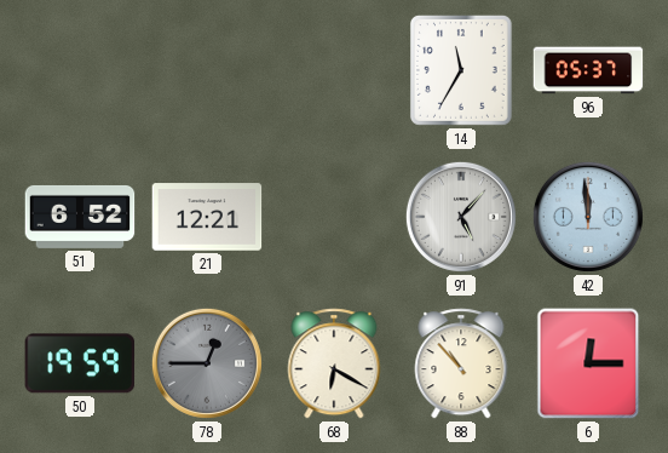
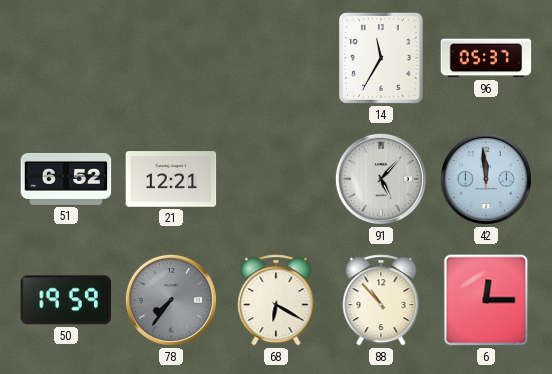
78: 12:45 -> 7:36
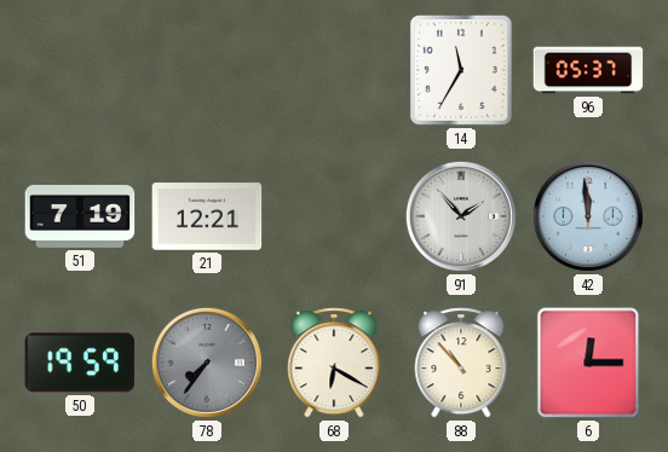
51: 6:52 -> 7:19
91: 5:07 -> 1:53
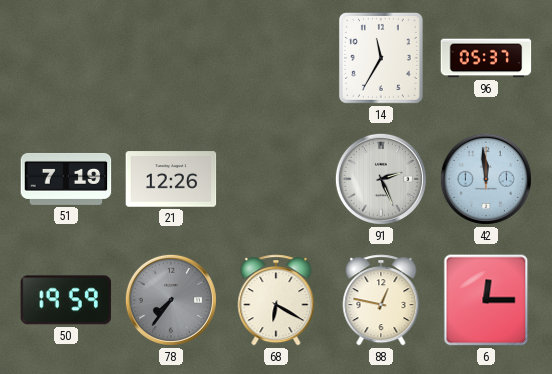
21: 12:21 -> 12:26
91: 1:53 -> 2:26
88: 10:53 -> 12:47
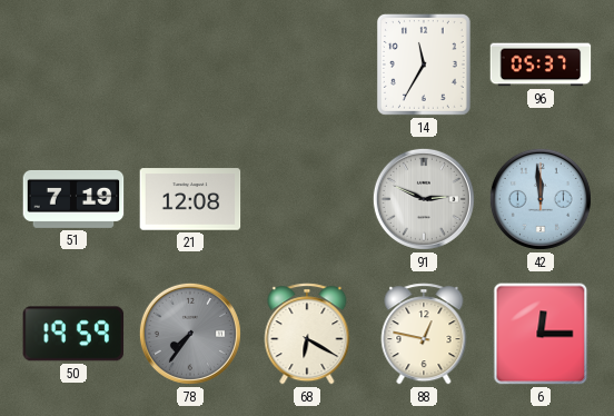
21: 12:26 -> 12:08
91: 2:26 -> 2:49
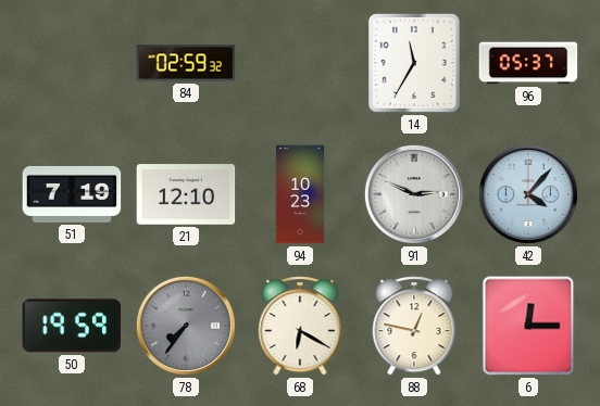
84: none -> 02:59
21: 12:08 -> 12:10
94: none -> 10:23
42: 11:59 -> 4:07
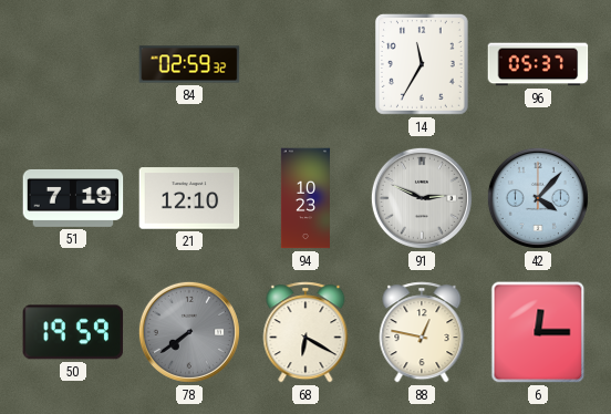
78: 7:36 -> 7:39
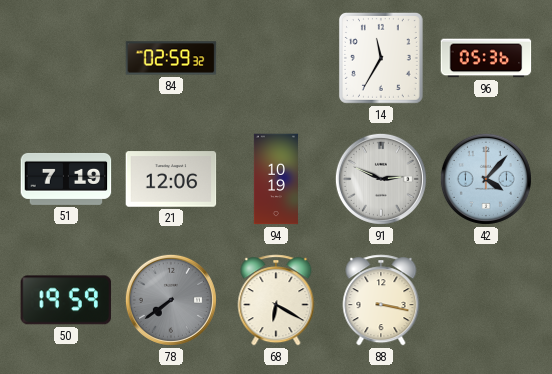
96: 05:37 -> 05:36
21: 12:10 -> 12:06
94: 10:23 -> 10:19
88: 12:47 -> 3:17
6: 12:15 -> none
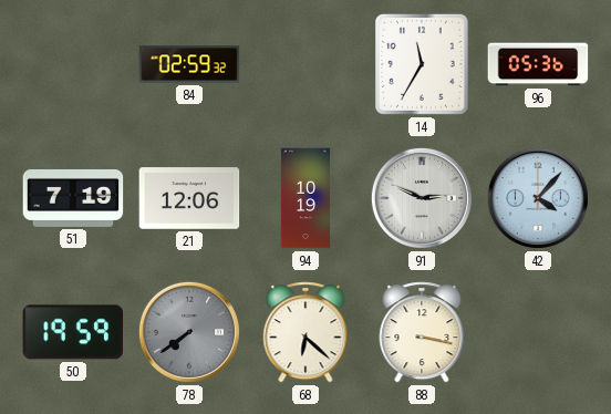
68: 6:20 -> 6:22
